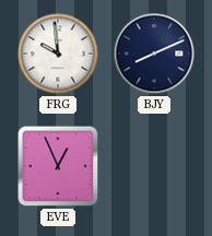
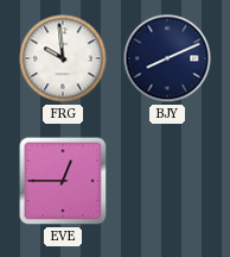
EVE: 12:56 -> 12:45
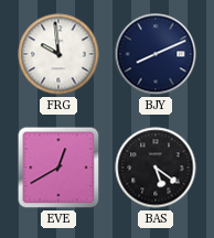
EVE: 12:45 -> 12:40
BAS: none -> 5:21
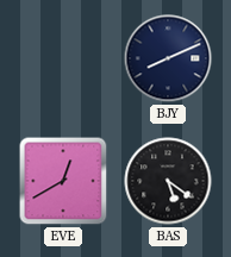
FRG: 9:59 -> none
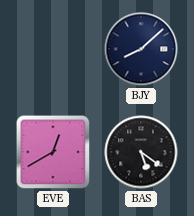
BJY: 8:11 -> 8:08
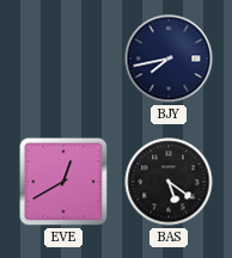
BJY: 8:08 -> 7:43
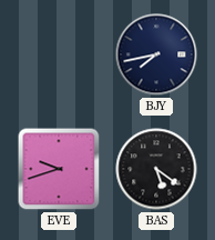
EVE: 12:40 -> 9:42
